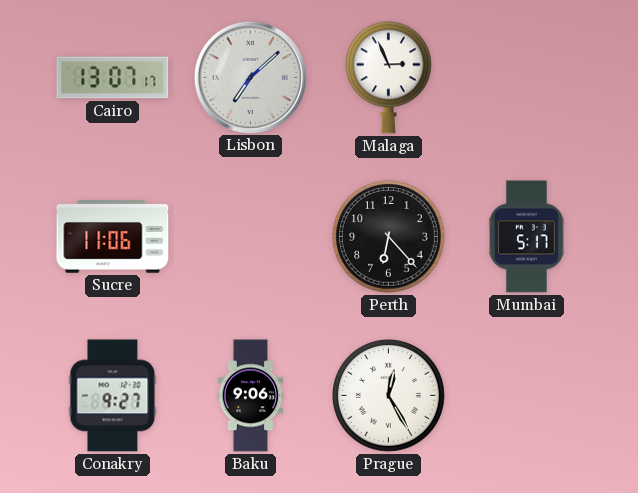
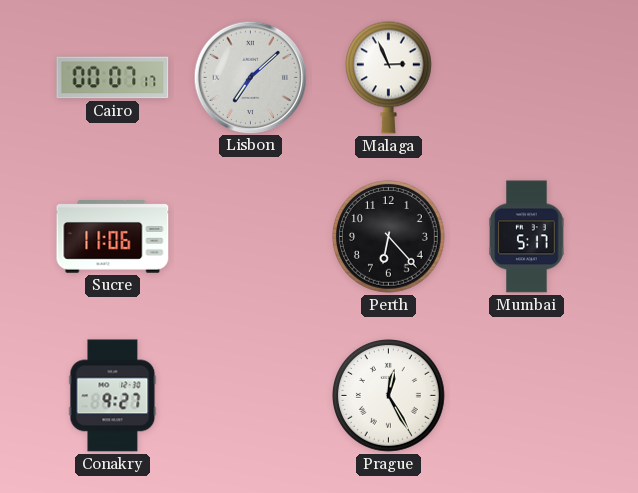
Cairo: 13:07 -> 00:07
Baku: 9:06 -> none
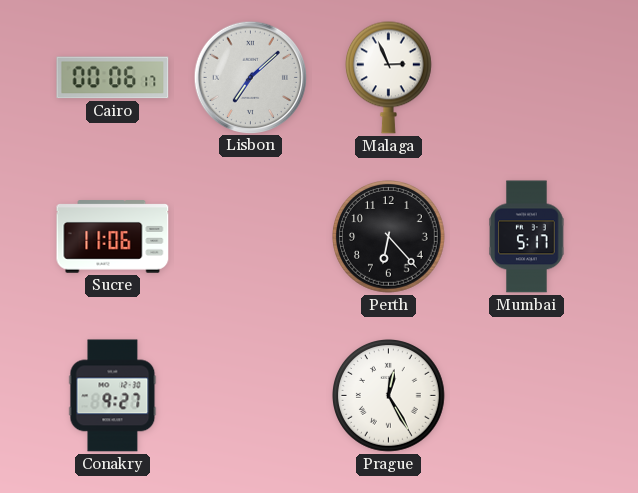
Cairo: 00:07 -> 00:06
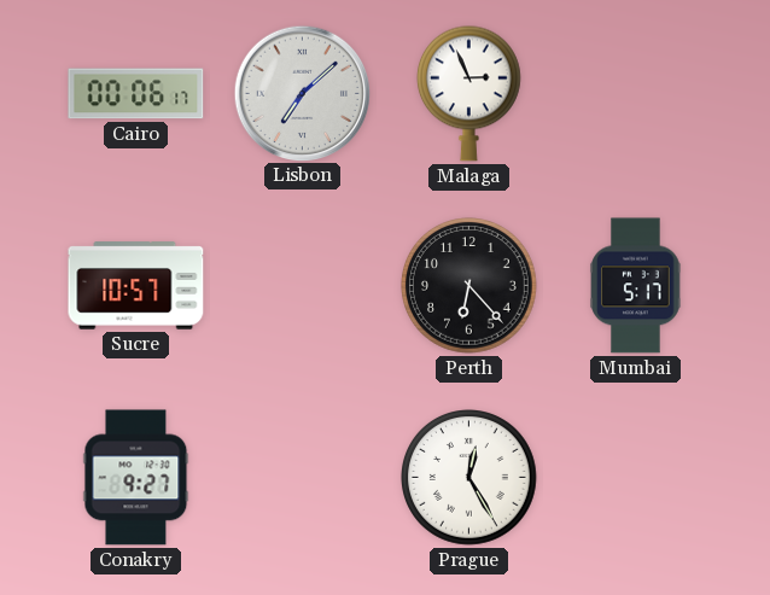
Sucre: 11:06 -> 10:57
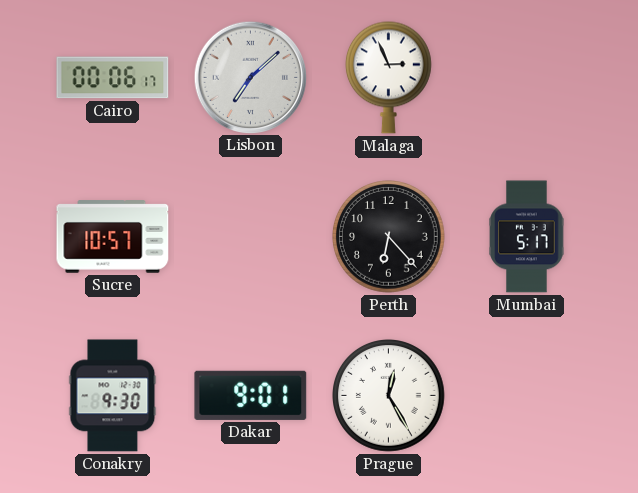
Conakry: 9:27 -> 9:30
Dakar: none -> 9:01
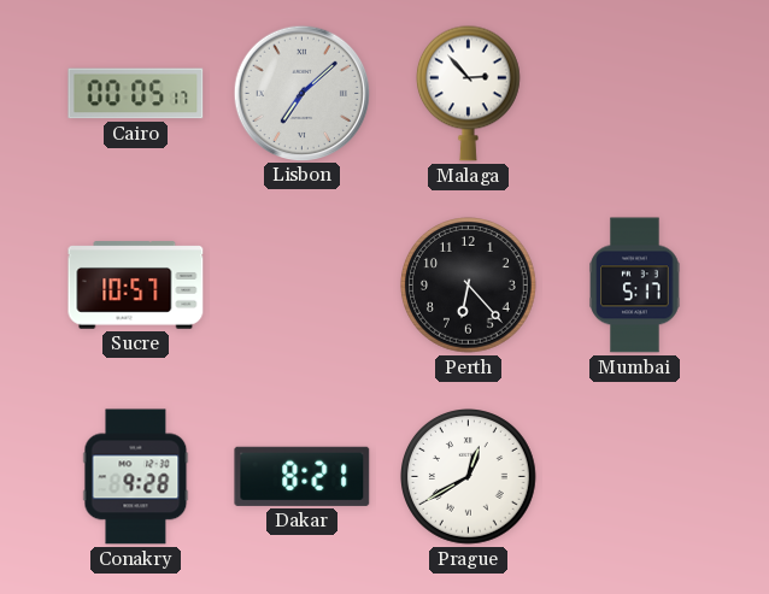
Cairo: 00:06 -> 00:05
Malaga: 2:56 -> 2:53
Conakry: 9:30 -> 9:28
Dakar: 9:01 -> 8:21
Prague: 12:25 -> 12:40
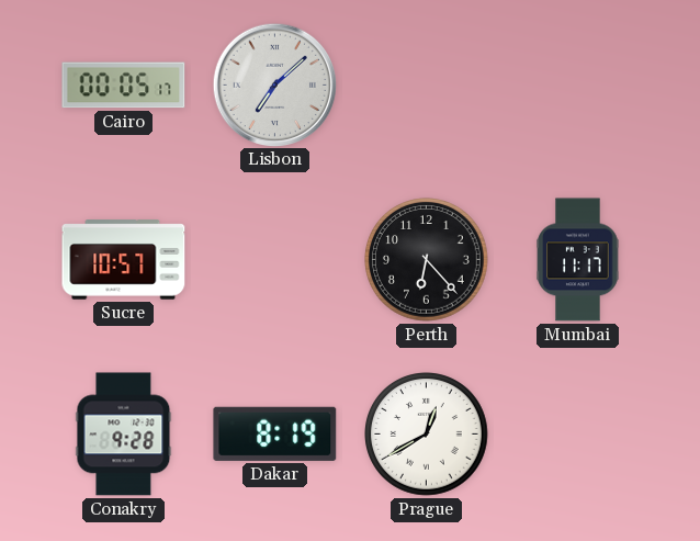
Malaga: 2:53 -> none
Mumbai: 5:17 -> 11:17
Dakar: 8:21 -> 8:19
